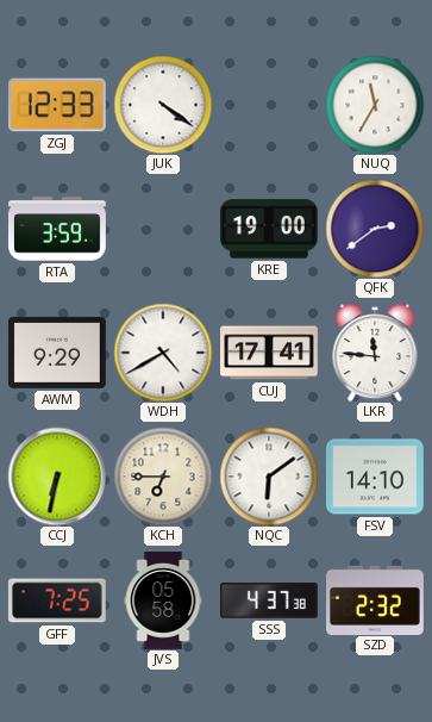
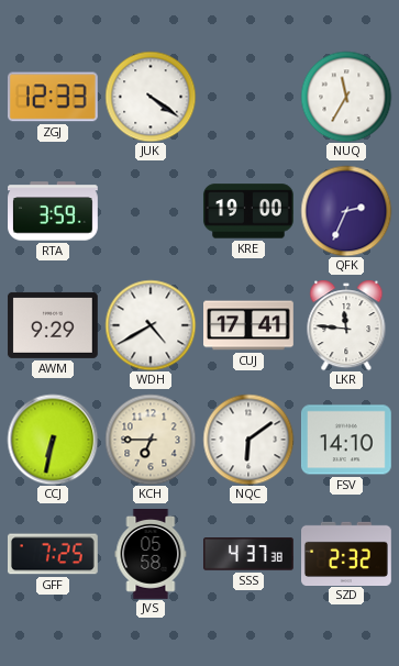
QFK: 2:39 -> 2:34
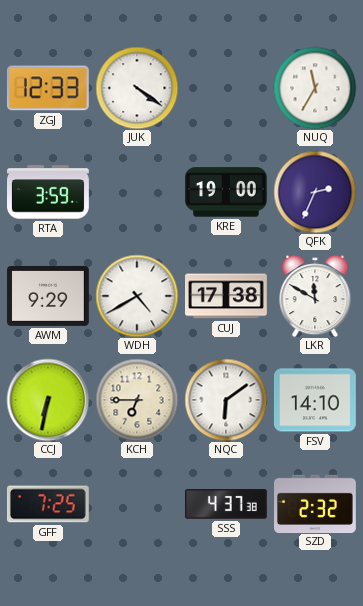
CUJ: 17:41 -> 17:38
LKR: 11:46 -> 11:50
JVS: 05:58 -> none
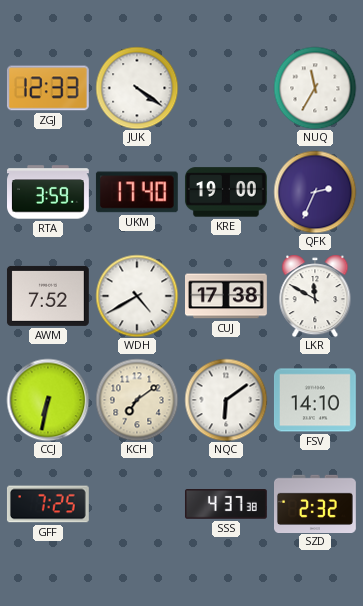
UKM: none -> 17:40
AWM: 9:29 -> 7:52
KCH: 6:45 -> 7:09
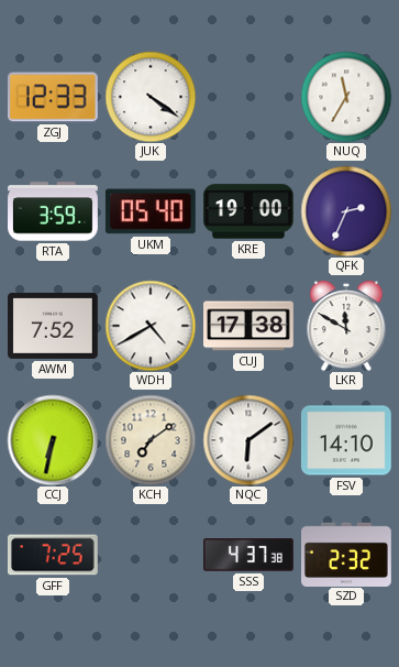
UKM: 17:40 -> 05:40
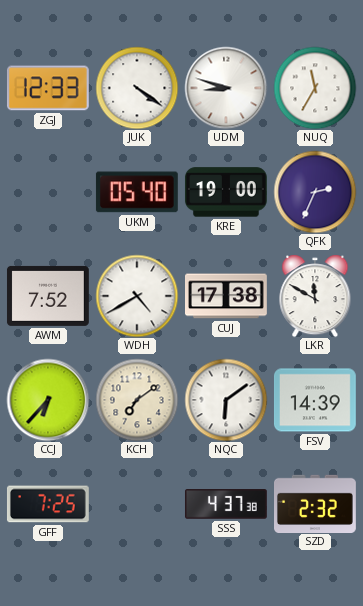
UDM: none -> 8:48
RTA: 3:59 -> none
CCJ: 6:32 -> 6:37
FSV: 14:10 -> 14:39
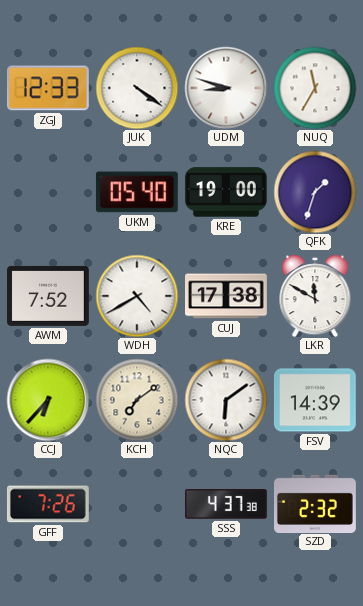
QFK: 2:34 -> 1:33
GFF: 7:25 -> 7:26
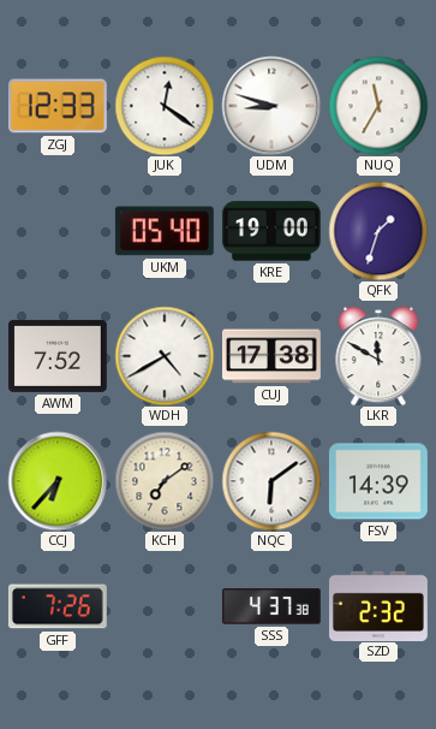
JUK: 4:21 -> 12:21
